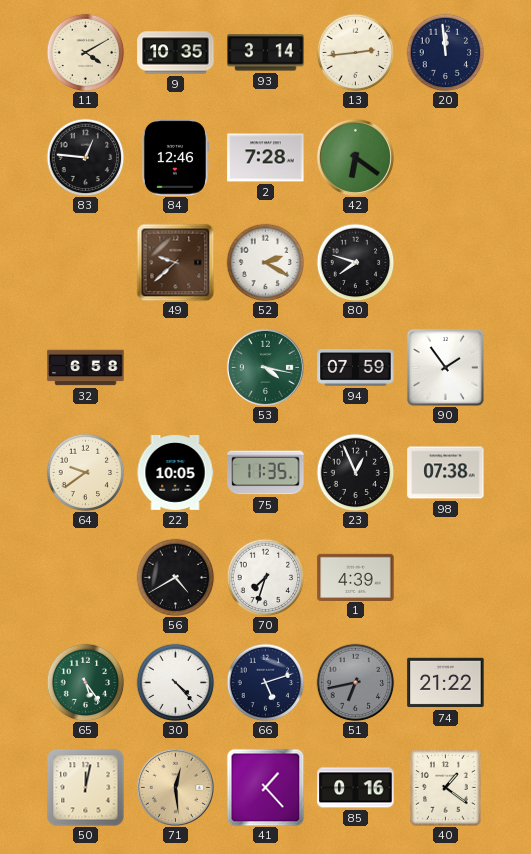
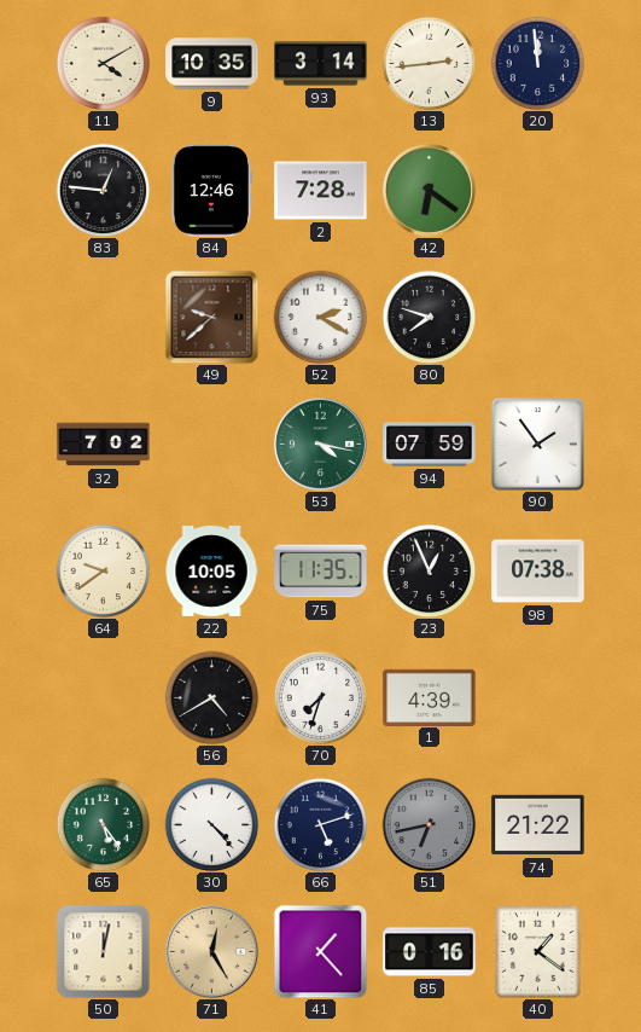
32: 6:58 -> 7:02
71: 12:29 -> 12:25
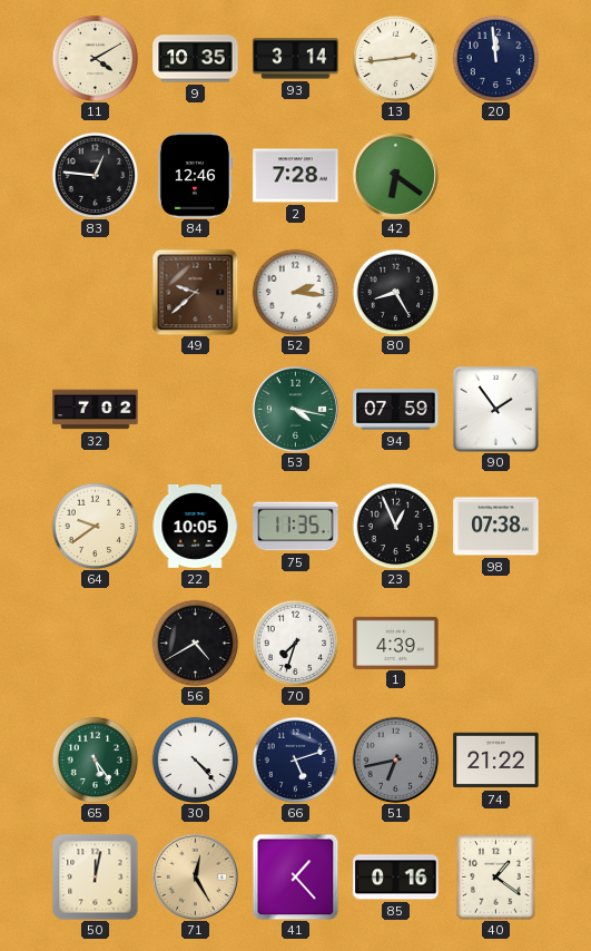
52: 2:20 -> 2:16
80: 7:48 -> 8:25
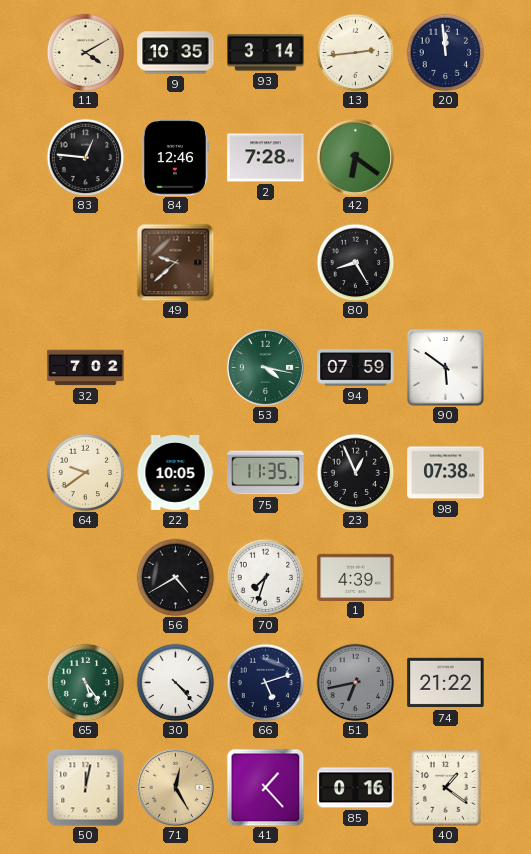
52: 2:16 -> none
90: 1:54 -> 5:51
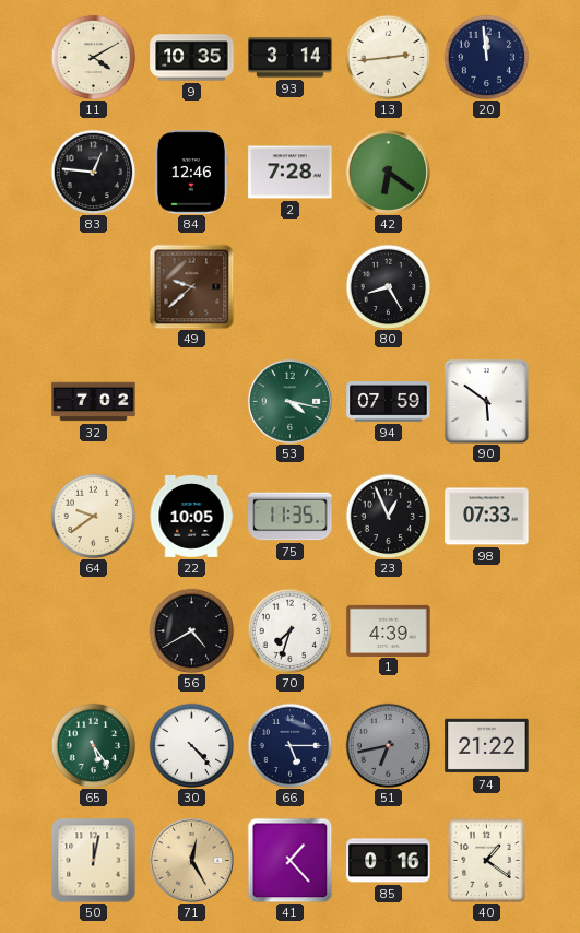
98: 07:38 -> 07:33
66: 5:12 -> 5:15
